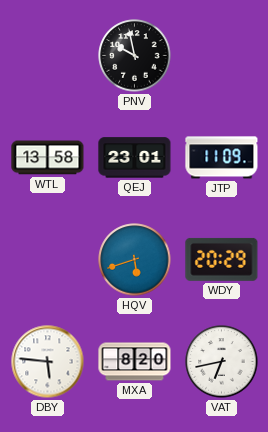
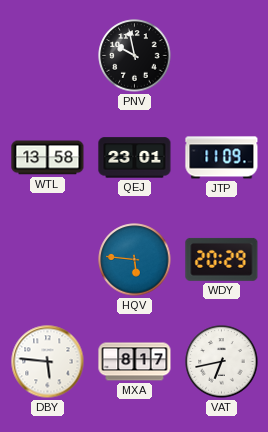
HQV: 5:42 -> 5:46
MXA: 8:20 -> 8:17
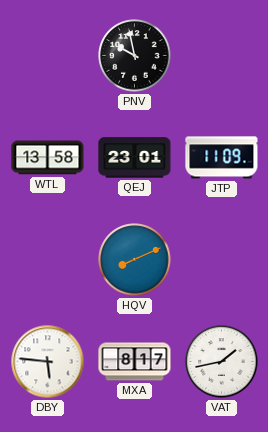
HQV: 5:46 -> 8:11
WDY: 20:29 -> none
VAT: 6:43 -> 1:43
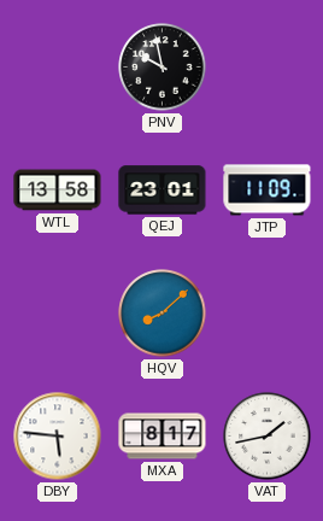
HQV: 8:11 -> 8:08
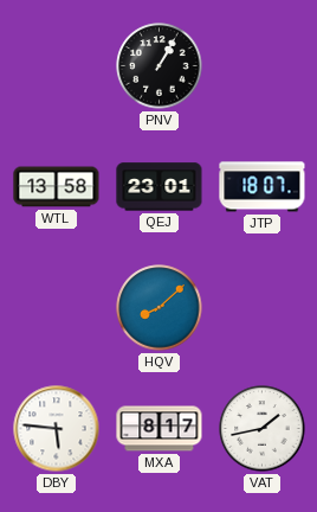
PNV: 9:58 -> 1:05
JTP: 11:09 -> 18:07
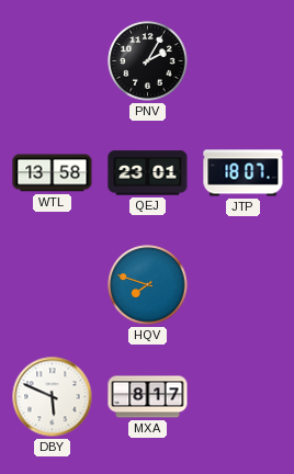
PNV: 1:05 -> 2:05
HQV: 8:08 -> 7:48
DBY: 5:46 -> 5:49
VAT: 1:43 -> none
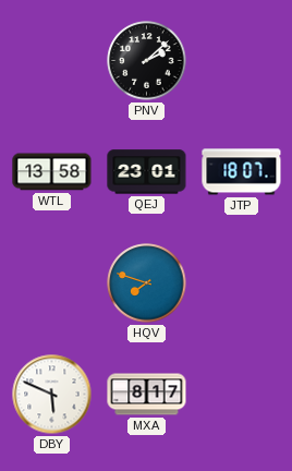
PNV: 2:05 -> 2:08
